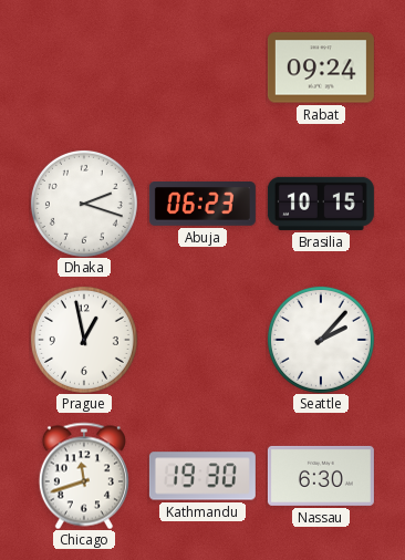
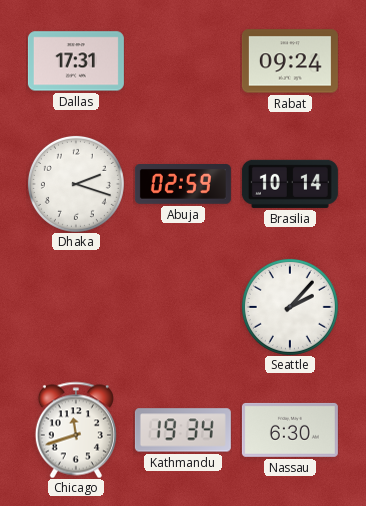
Dallas: none -> 17:31
Abuja: 06:23 -> 02:59
Brasilia: 10:15 -> 10:14
Prague: 12:58 -> none
Kathmandu: 19:30 -> 19:34
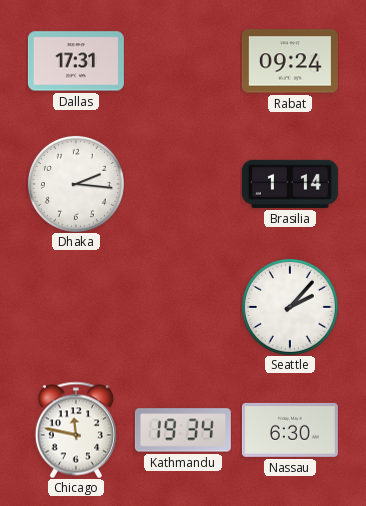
Dhaka: 2:18 -> 2:16
Abuja: 02:59 -> none
Brasilia: 10:14 -> 1:14
Chicago: 11:42 -> 11:47
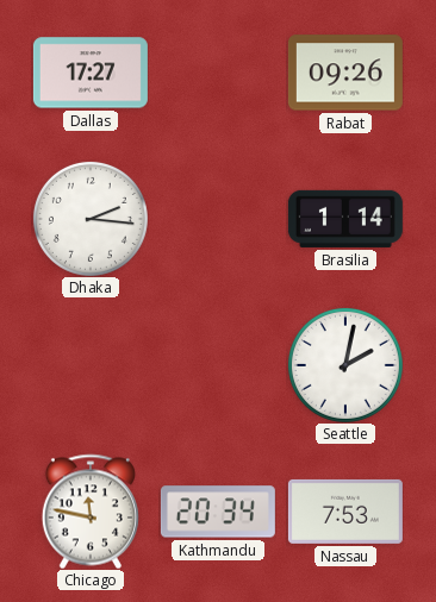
Dallas: 17:31 -> 17:27
Rabat: 09:24 -> 09:26
Seattle: 2:07 -> 2:02
Kathmandu: 19:34 -> 20:34
Nassau: 6:30 -> 7:53
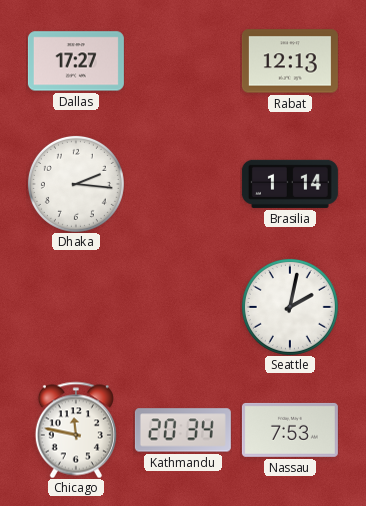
Rabat: 09:26 -> 12:13
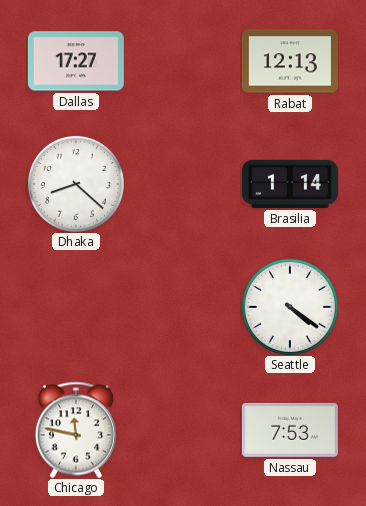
Dhaka: 2:16 -> 8:22
Seattle: 2:02 -> 4:21
Kathmandu: 20:34 -> none
